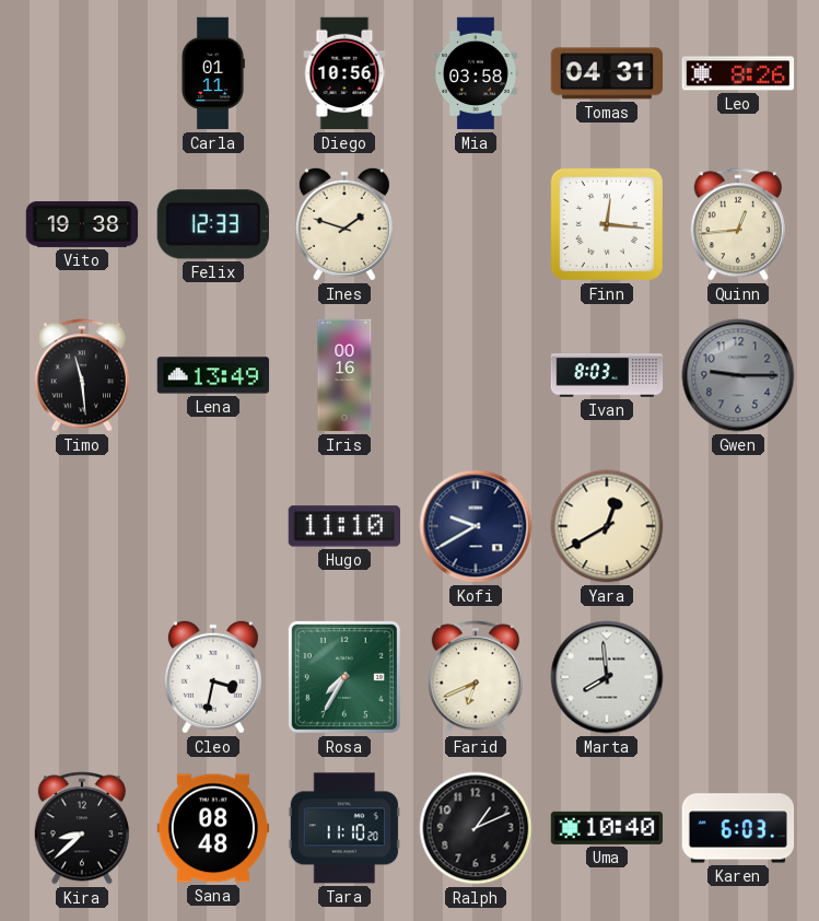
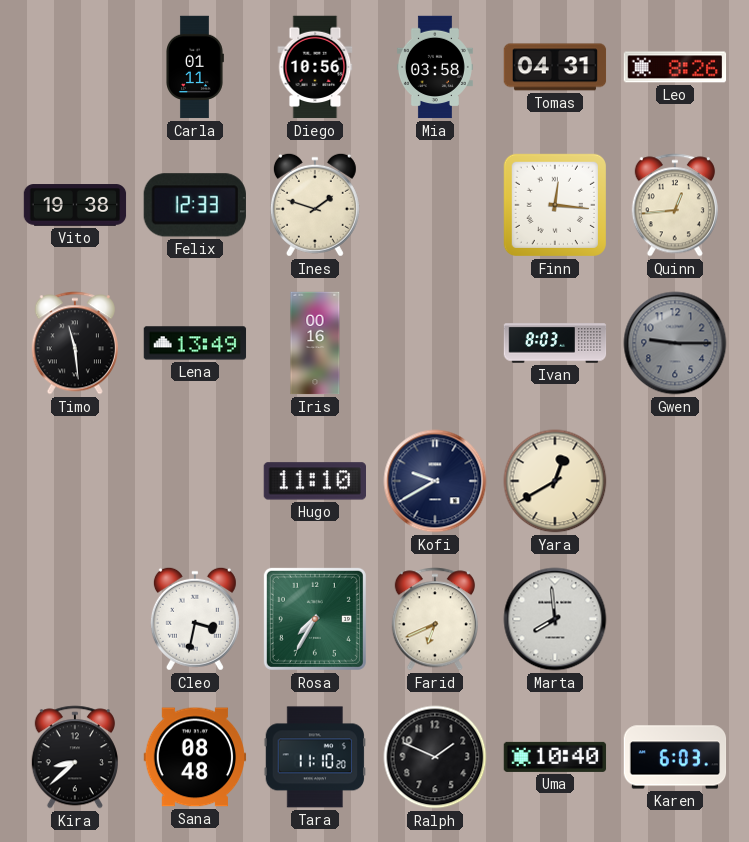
Ralph: 1:11 -> 1:49
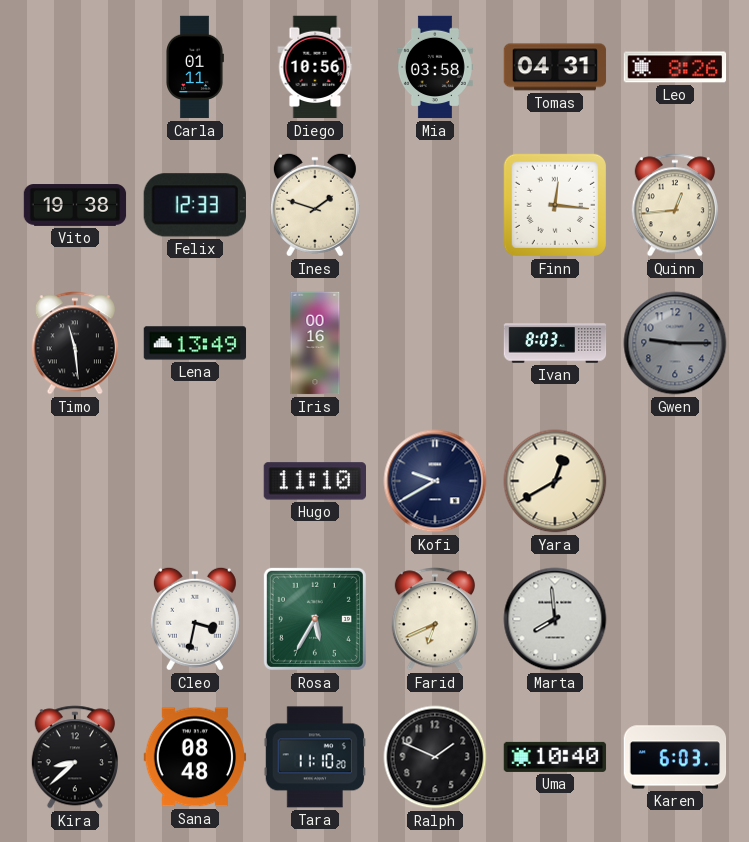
Rosa: 7:35 -> 5:35
